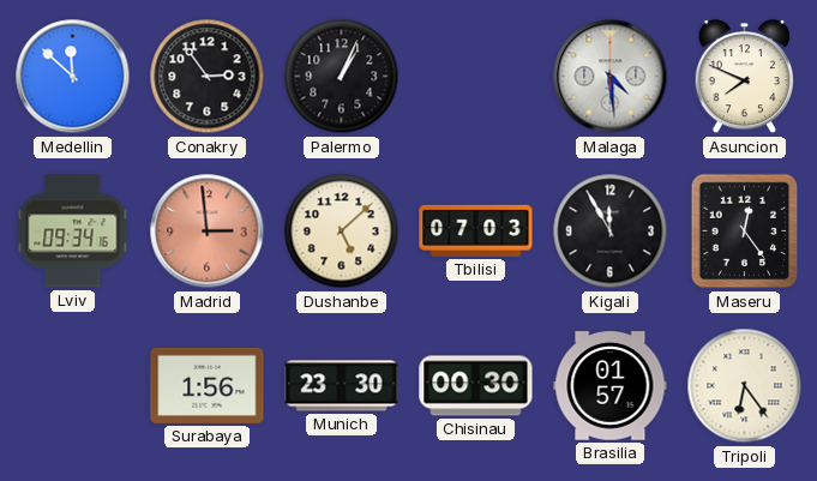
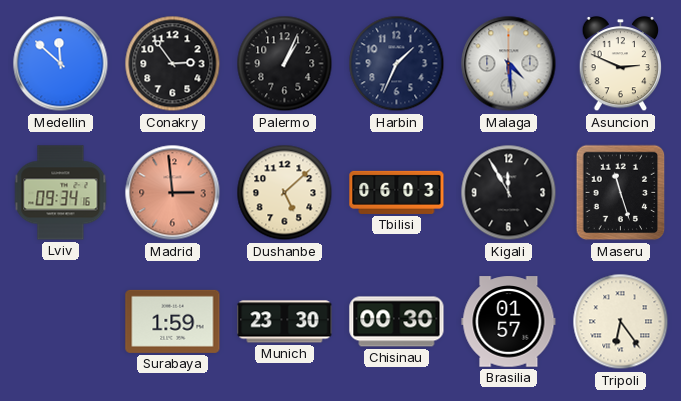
Harbin: none -> 1:34
Asuncion: 7:49 -> 2:49
Tbilisi: 07:03 -> 06:03
Maseru: 12:24 -> 11:27
Surabaya: 1:56 -> 1:59
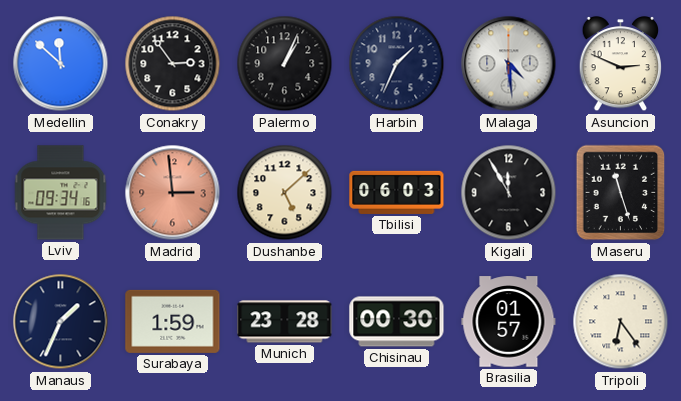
Manaus: none -> 1:34
Munich: 23:30 -> 23:28
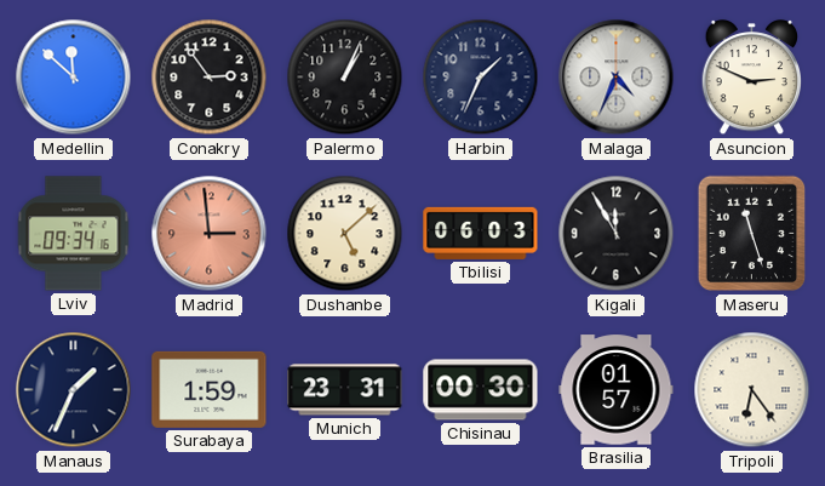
Malaga: 4:29 -> 4:34
Munich: 23:28 -> 23:31
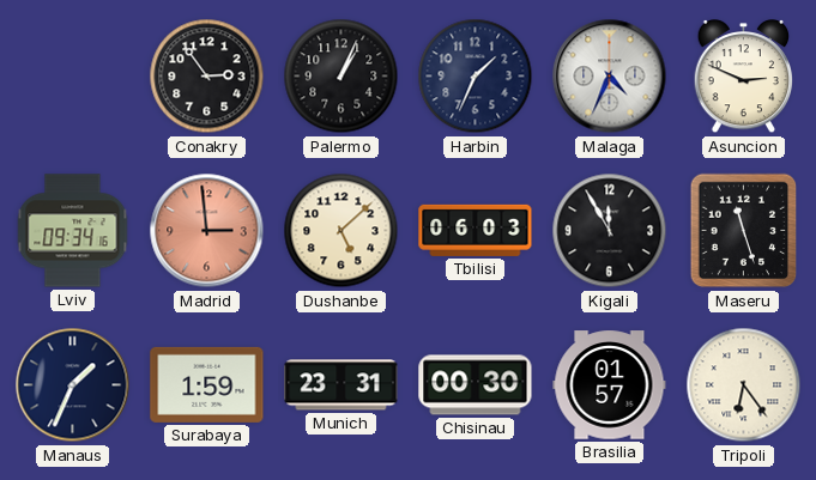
Medellin: 11:52 -> none
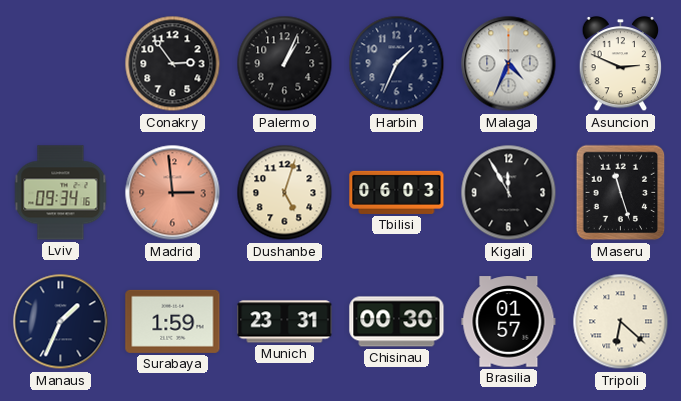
Dushanbe: 5:08 -> 5:03
Tripoli: 6:24 -> 6:22
